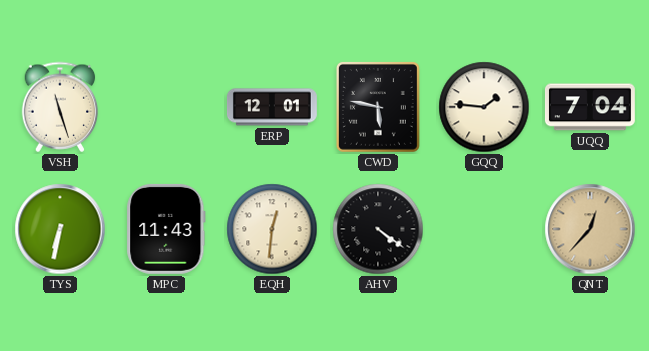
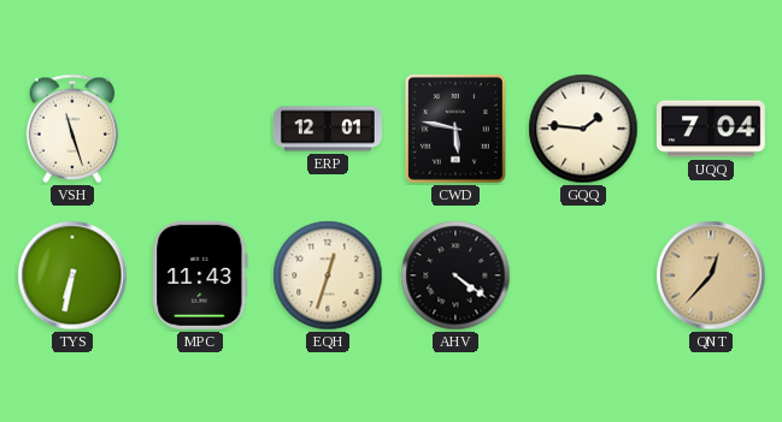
EQH: 12:31 -> 12:33
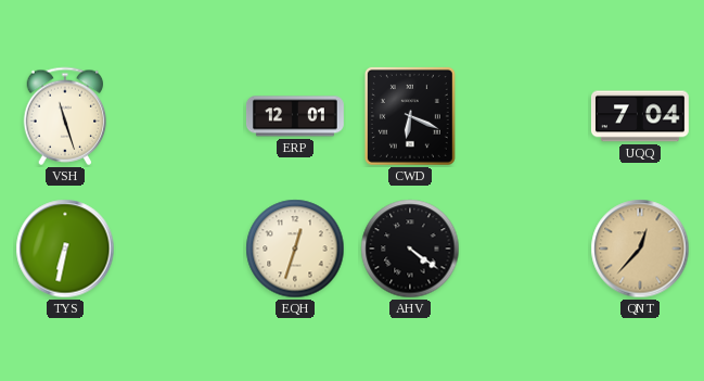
CWD: 5:47 -> 6:19
GQQ: 1:46 -> none
MPC: 11:43 -> none
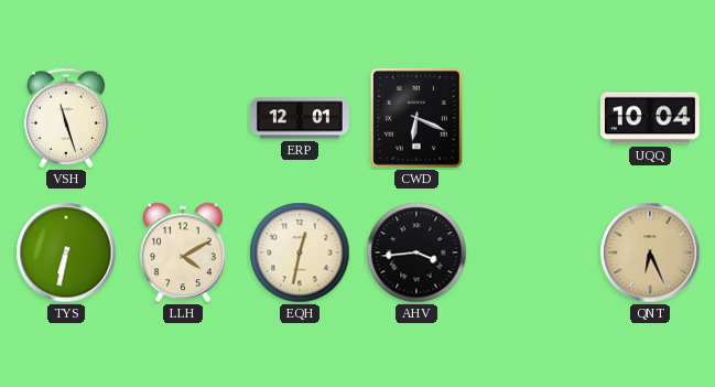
UQQ: 7:04 -> 10:04
LLH: none -> 4:10
EQH: 12:33 -> 12:32
AHV: 4:21 -> 3:44
QNT: 12:37 -> 6:26
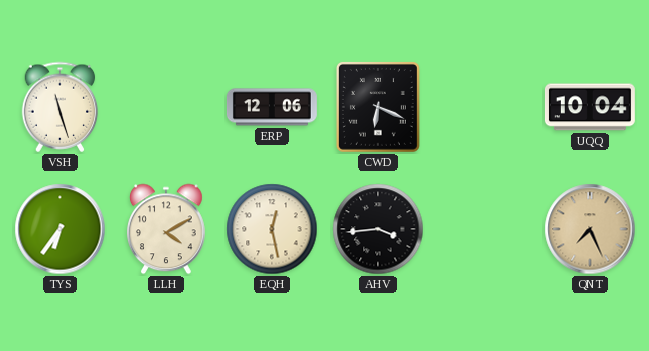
ERP: 12:01 -> 12:06
TYS: 6:32 -> 6:36
EQH: 12:32 -> 12:28
QNT: 6:26 -> 7:26
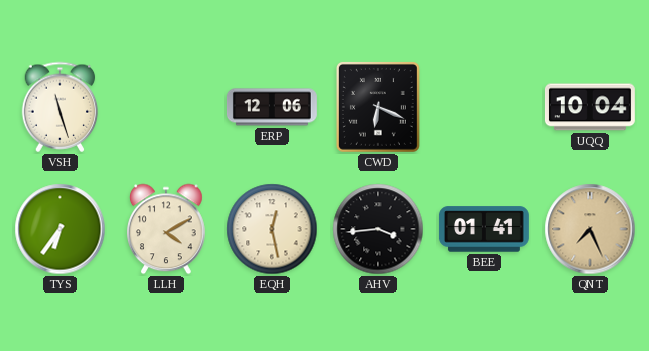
BEE: none -> 01:41
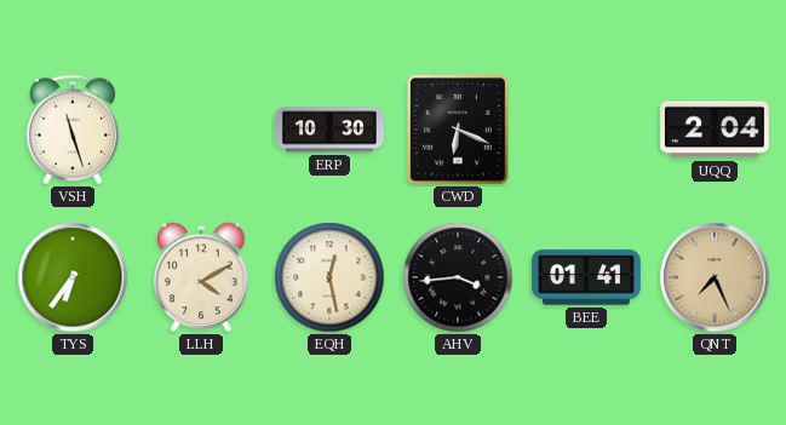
ERP: 12:06 -> 10:30
UQQ: 10:04 -> 2:04
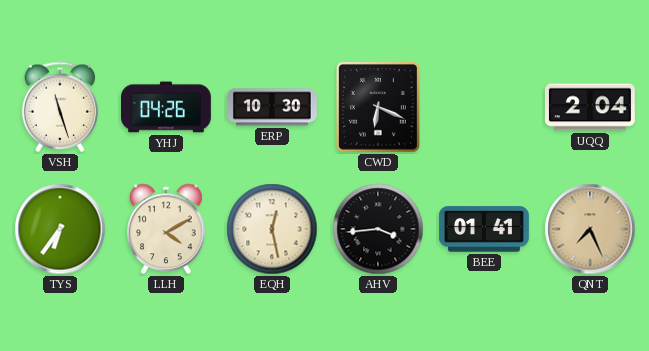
YHJ: none -> 04:26
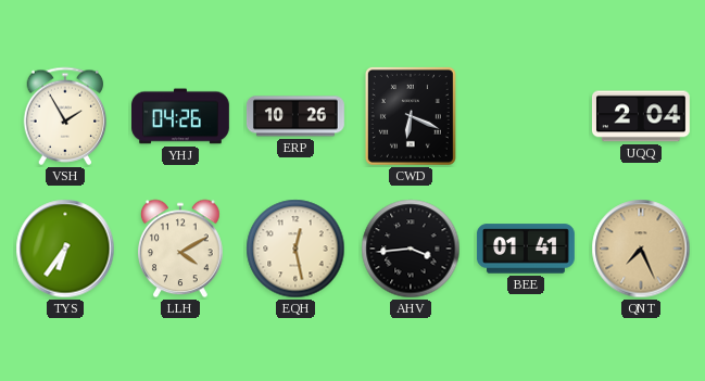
VSH: 11:27 -> 1:55
ERP: 10:30 -> 10:26
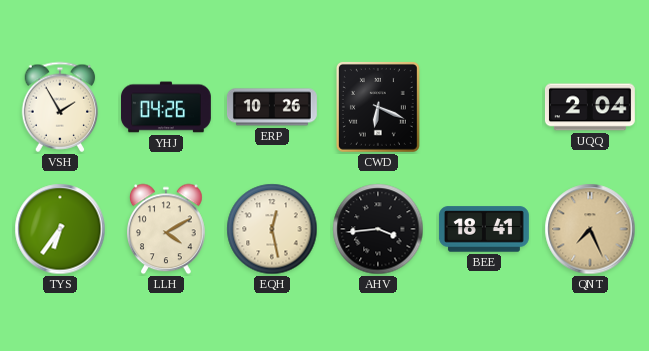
BEE: 01:41 -> 18:41
